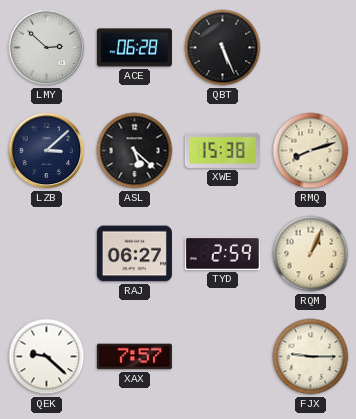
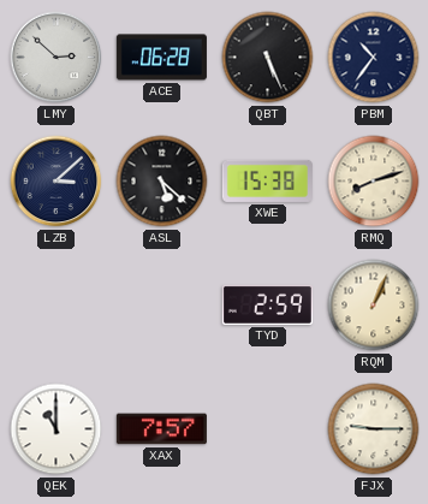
PBM: none -> 10:36
RAJ: 06:27 -> none
QEK: 9:22 -> 11:00
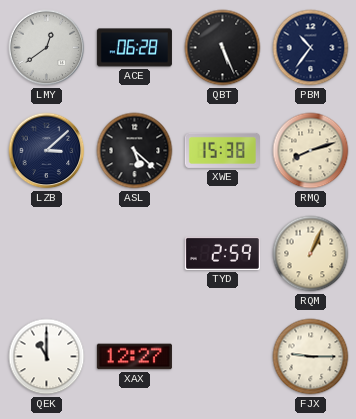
LMY: 2:52 -> 12:39
XAX: 7:57 -> 12:27
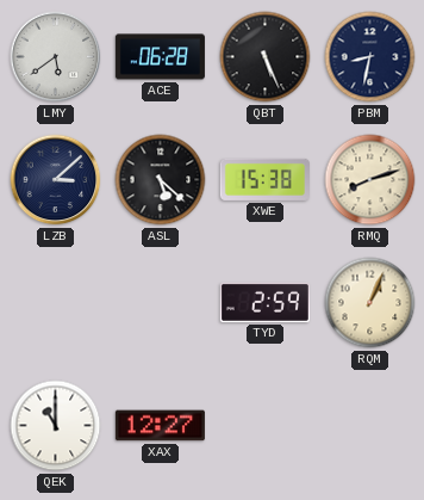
LMY: 12:39 -> 5:39
PBM: 10:36 -> 8:32
FJX: 9:15 -> none
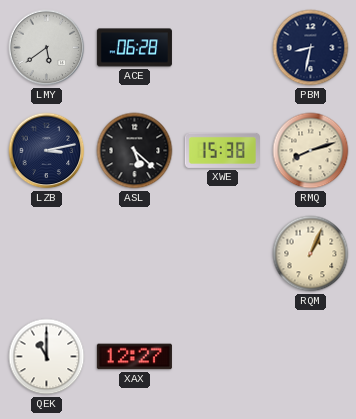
QBT: 5:26 -> none
LZB: 3:08 -> 3:13
TYD: 2:59 -> none
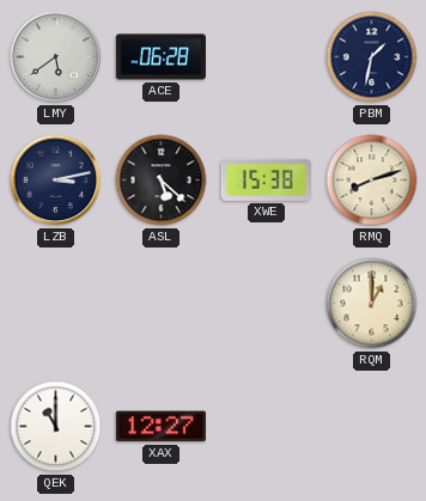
PBM: 8:32 -> 1:32
RQM: 1:04 -> 1:00
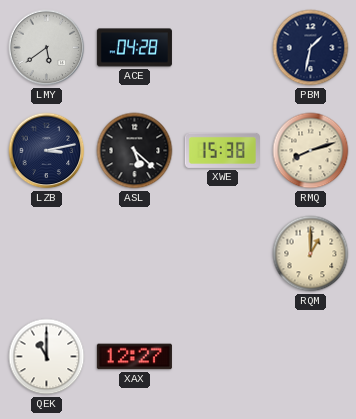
ACE: 06:28 -> 04:28
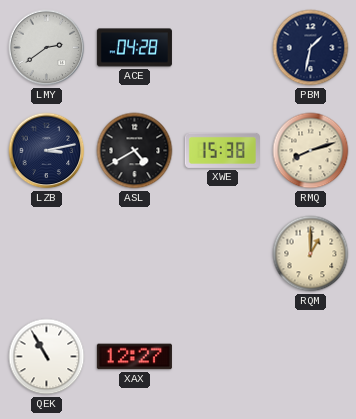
LMY: 5:39 -> 2:39
ASL: 5:22 -> 4:40
QEK: 11:00 -> 10:55
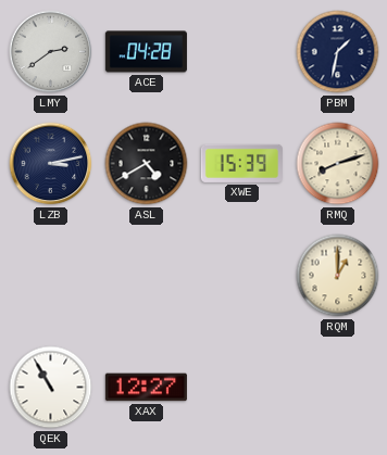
XWE: 15:38 -> 15:39
